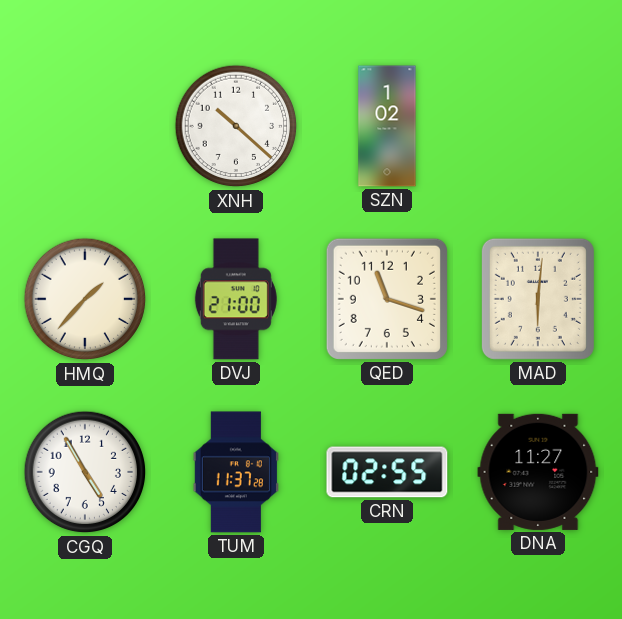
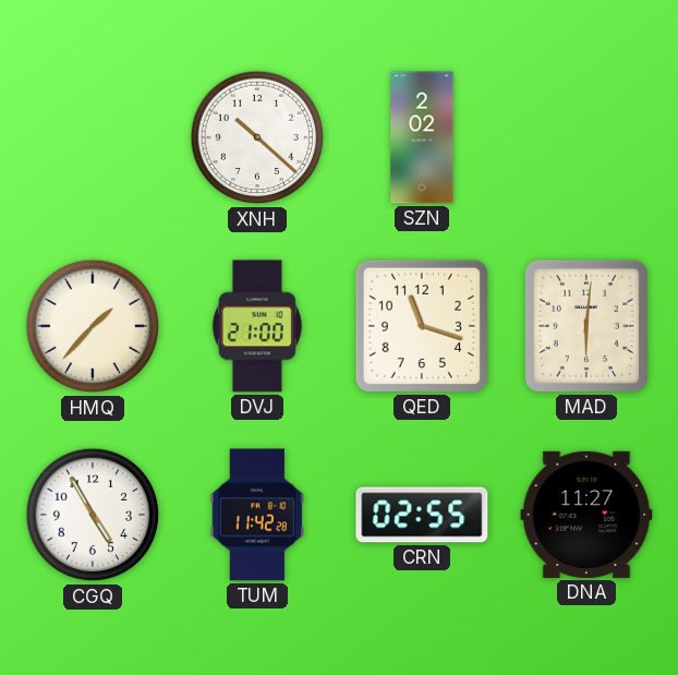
SZN: 1:02 -> 2:02
TUM: 11:37 -> 11:42
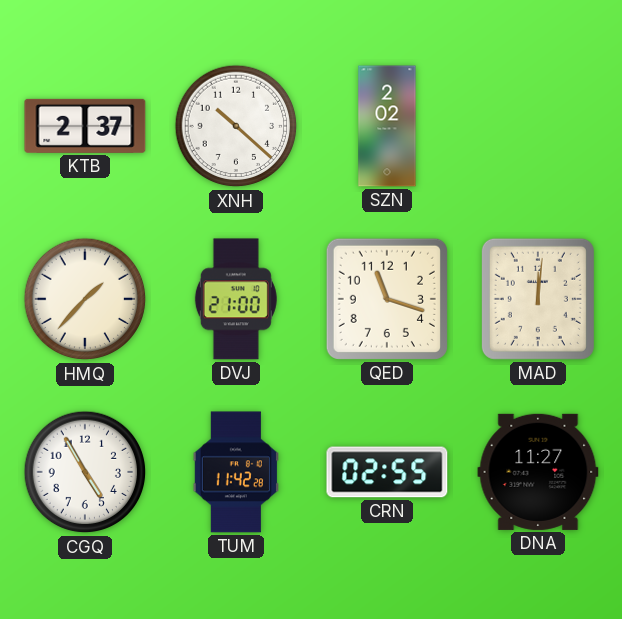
KTB: none -> 2:37
MAD: 6:01 -> 12:01
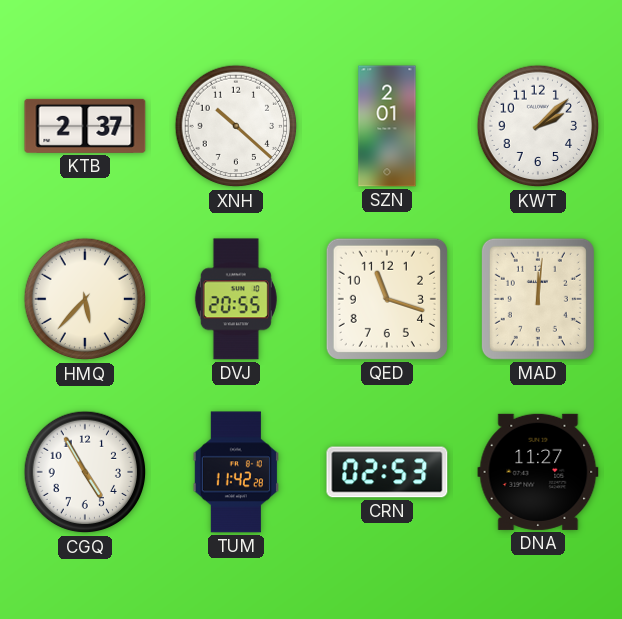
SZN: 2:02 -> 2:01
KWT: none -> 2:08
HMQ: 1:37 -> 5:37
DVJ: 21:00 -> 20:55
CRN: 02:55 -> 02:53
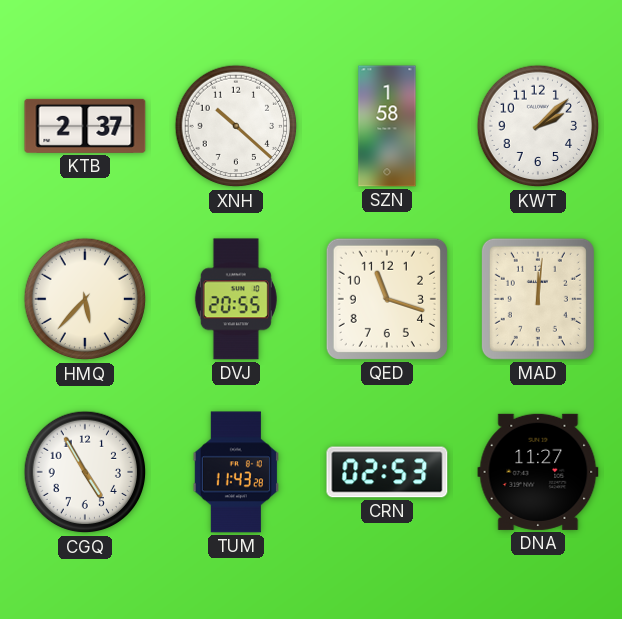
SZN: 2:01 -> 1:58
TUM: 11:42 -> 11:43
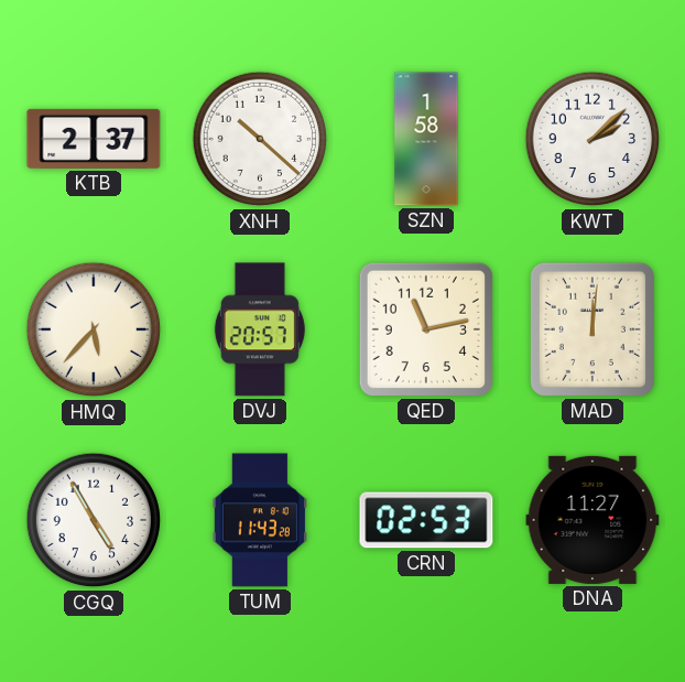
DVJ: 20:55 -> 20:57
QED: 11:18 -> 11:13
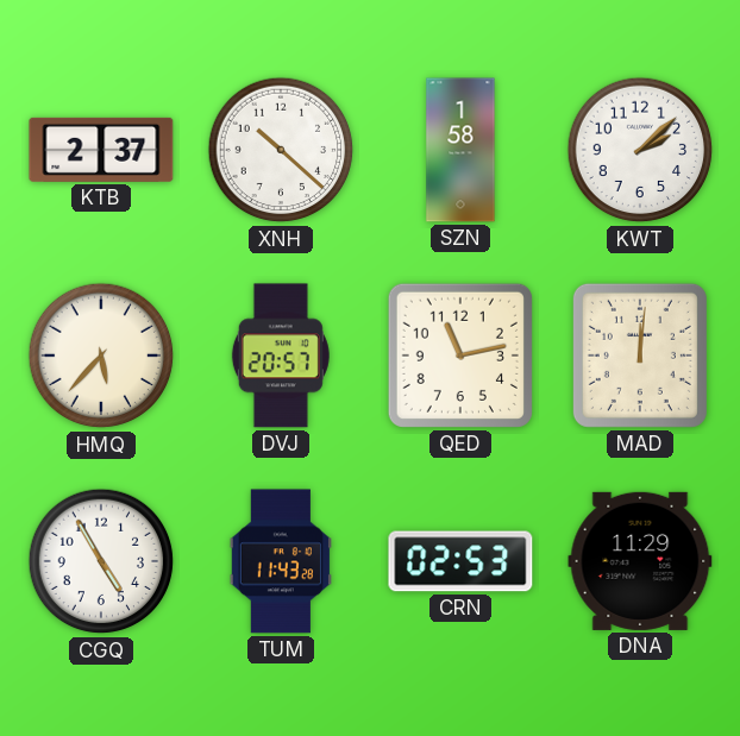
DNA: 11:27 -> 11:29
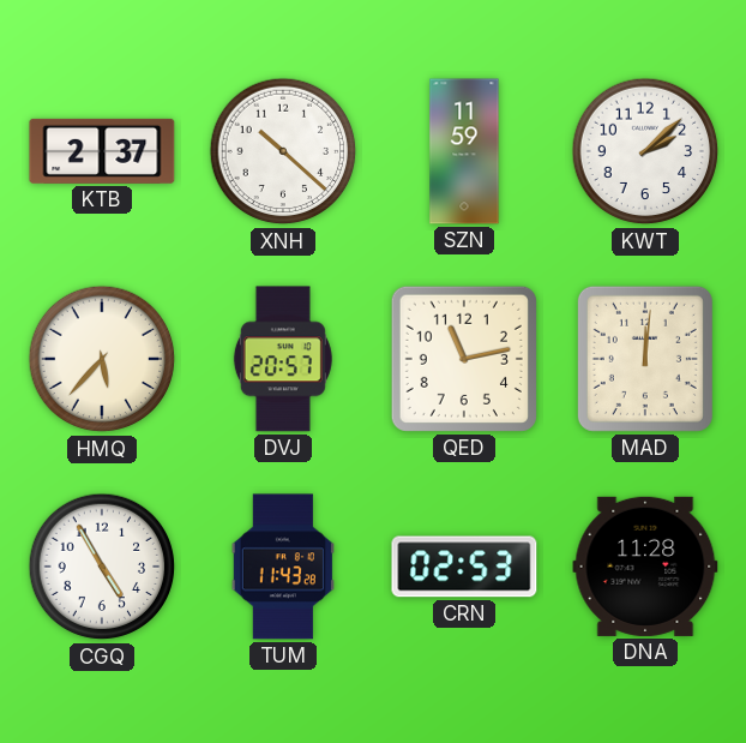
SZN: 1:58 -> 11:59
DNA: 11:29 -> 11:28
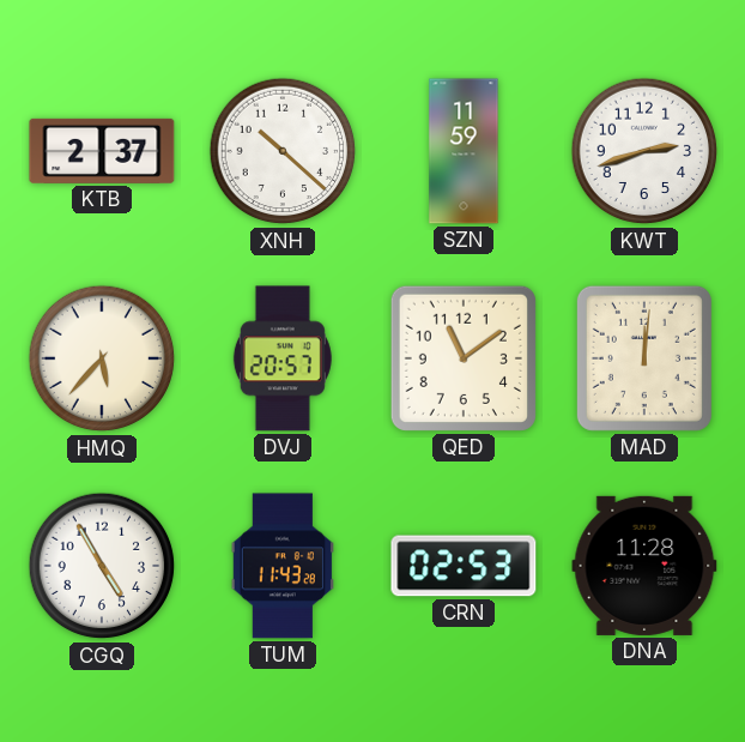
KWT: 2:08 -> 2:42
QED: 11:13 -> 11:09
